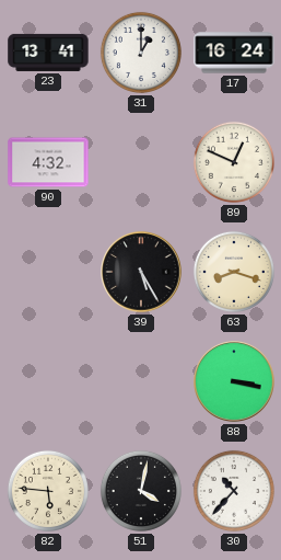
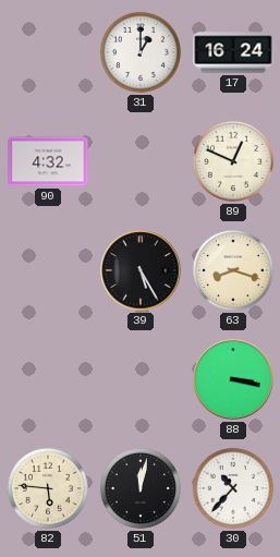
23: 13:41 -> none
51: 4:02 -> 12:02
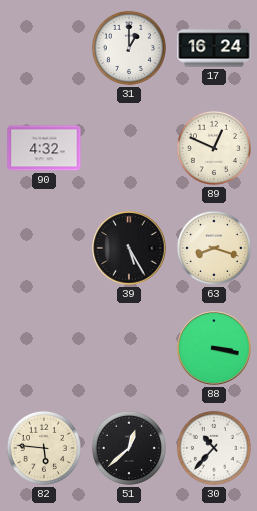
51: 12:02 -> 12:38
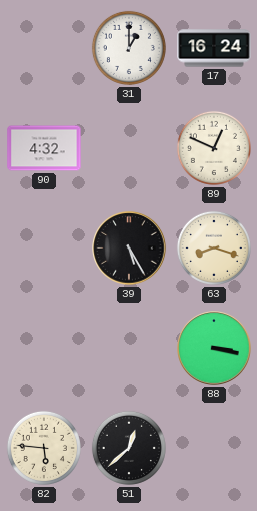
30: 10:37 -> none
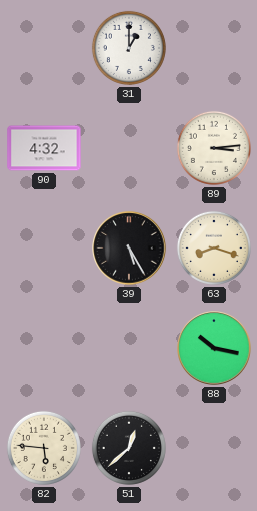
17: 16:24 -> none
89: 12:49 -> 3:14
88: 3:17 -> 10:17
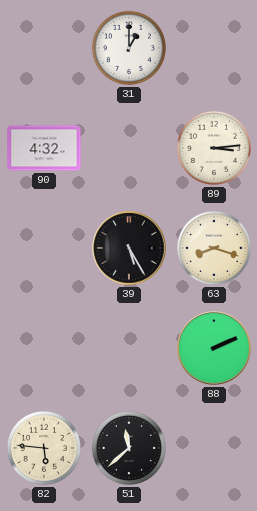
88: 10:17 -> 2:11
51: 12:38 -> 11:38
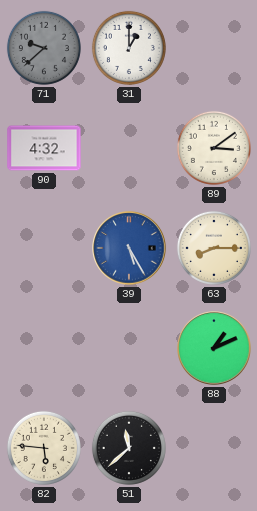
71: none -> 9:38
89: 3:14 -> 3:09
39 dial: black -> blue
63: 8:18 -> 8:15
88: 2:11 -> 1:11
